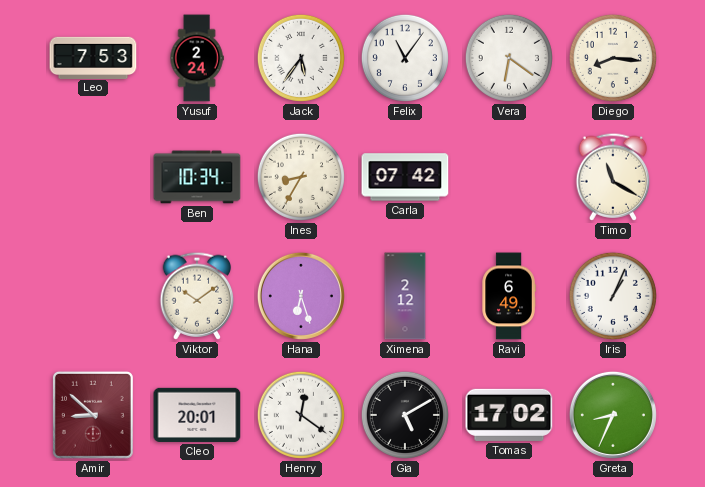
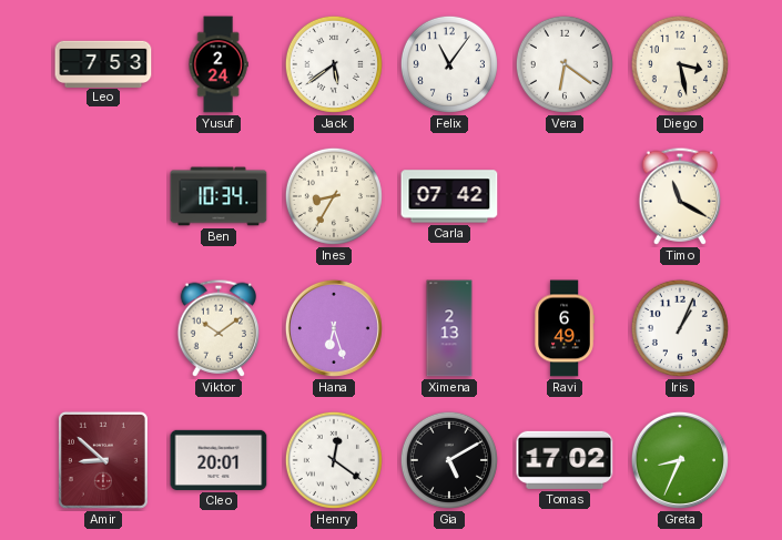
Jack: 5:36 -> 5:39
Diego: 8:16 -> 3:28
Ximena: 2:12 -> 2:13
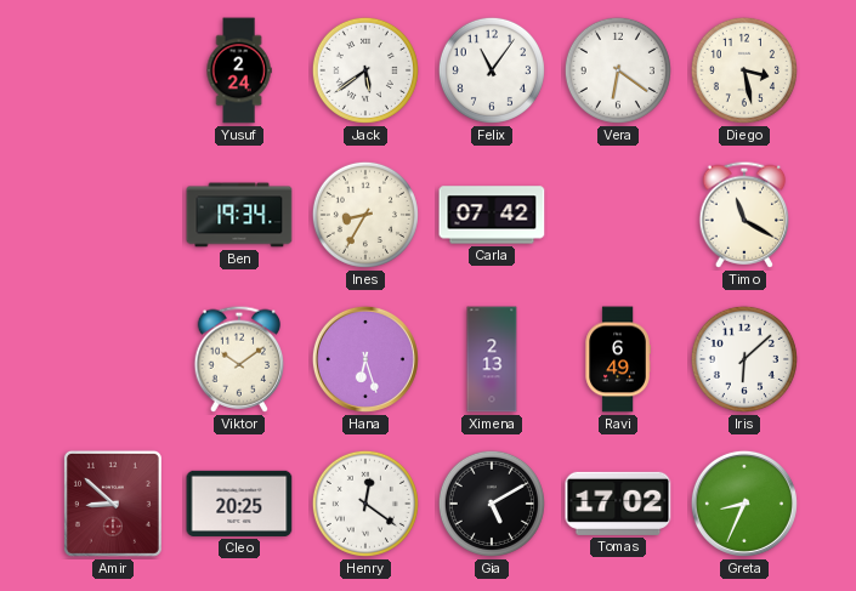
Leo: 7:53 -> none
Ben: 10:34 -> 19:34
Iris: 1:04 -> 6:08
Cleo: 20:01 -> 20:25
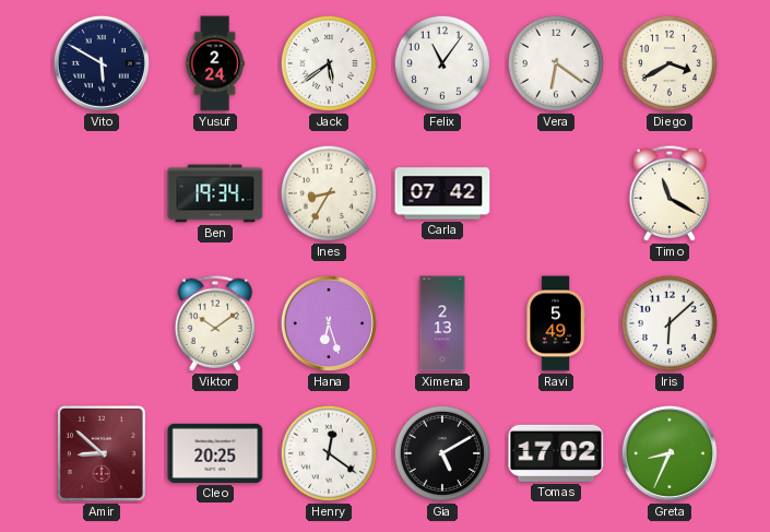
Vito: none -> 5:50
Diego: 3:28 -> 3:40
Ravi: 6:49 -> 5:49
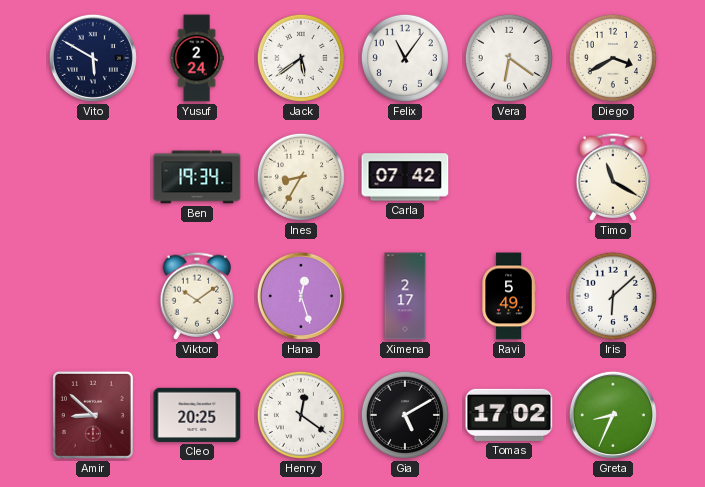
Hana: 6:27 -> 12:27
Ximena: 2:13 -> 2:17
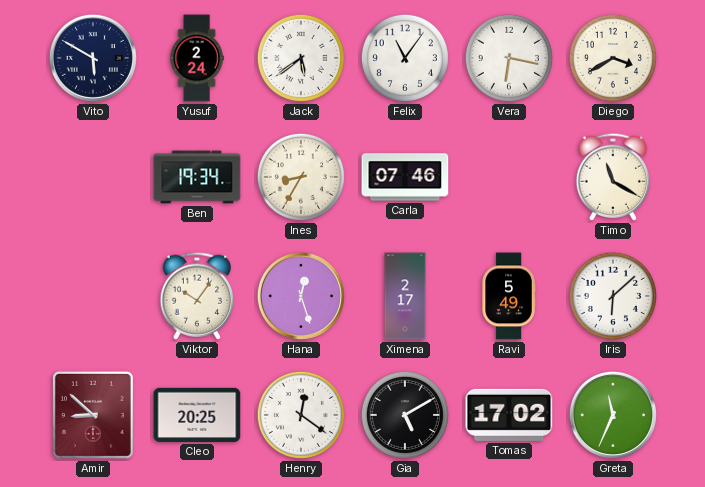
Vera: 6:21 -> 6:17
Carla: 07:42 -> 07:46
Viktor: 10:09 -> 10:06
Greta: 8:34 -> 11:34
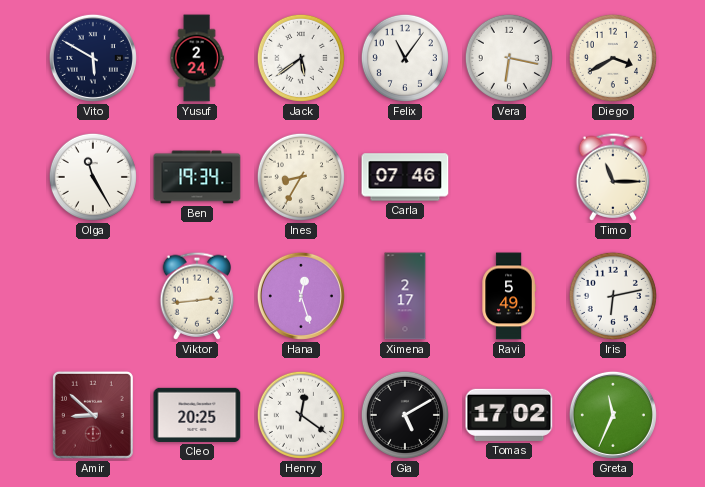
Olga: none -> 11:25
Timo: 11:20 -> 11:15
Viktor: 10:06 -> 2:44
Iris: 6:08 -> 6:13
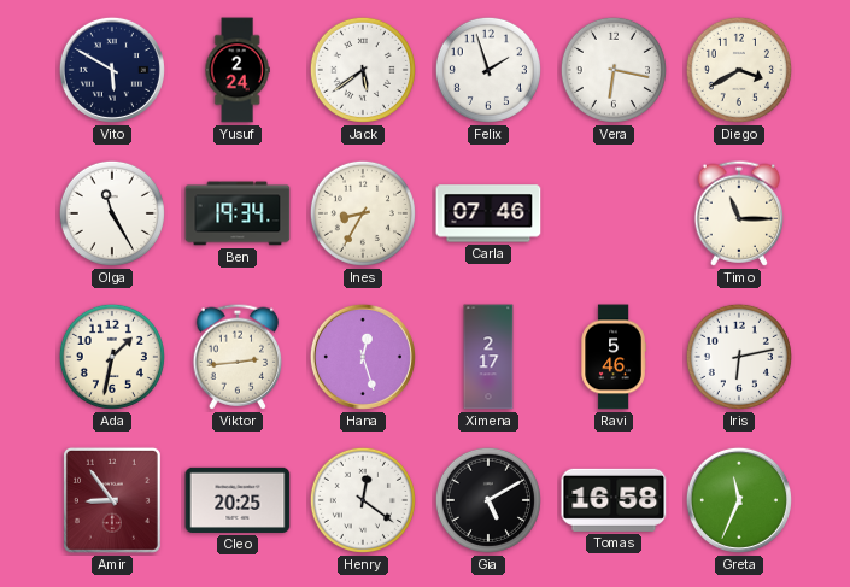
Felix: 11:06 -> 1:57
Ada: none -> 1:32
Ravi: 5:49 -> 5:46
Amir: 8:52 -> 8:54
Tomas: 17:02 -> 16:58
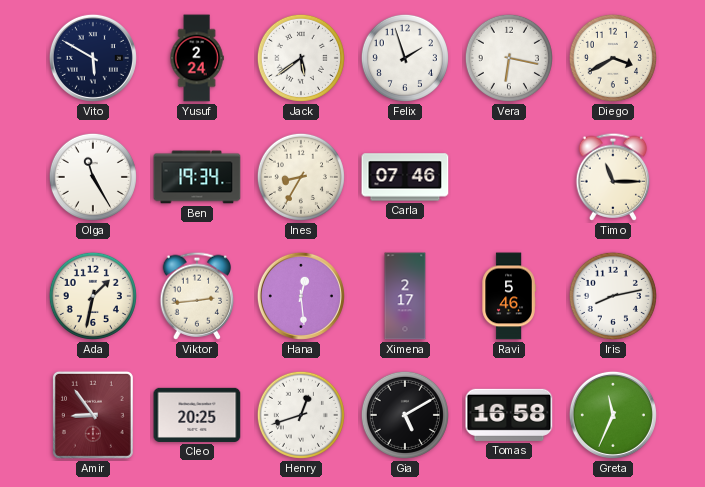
Hana: 12:27 -> 12:29
Iris: 6:13 -> 8:13
Henry: 12:21 -> 12:42
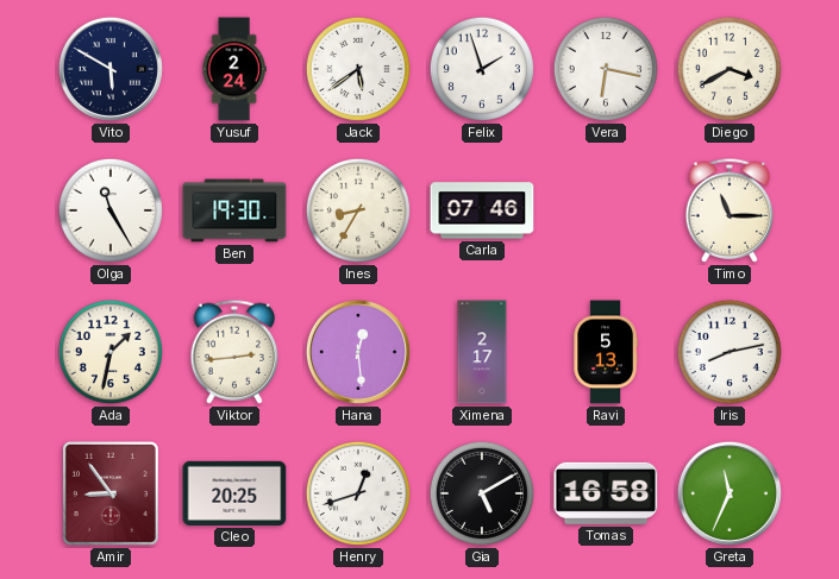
Ben: 19:34 -> 19:30
Ravi: 5:46 -> 5:13
